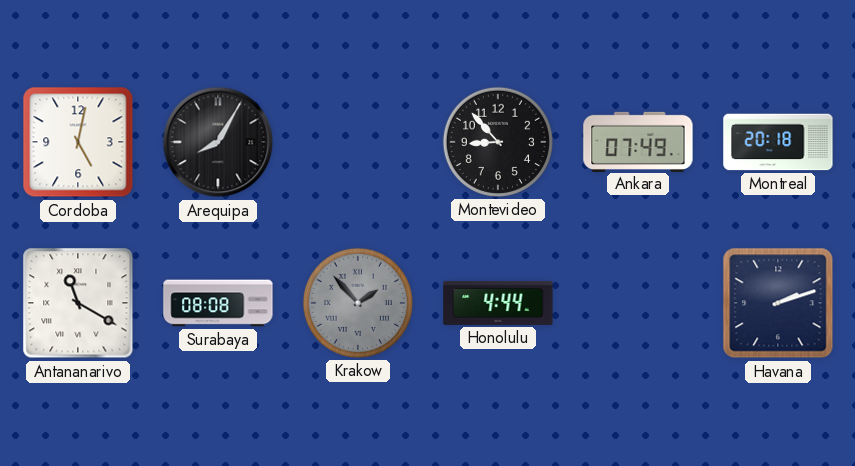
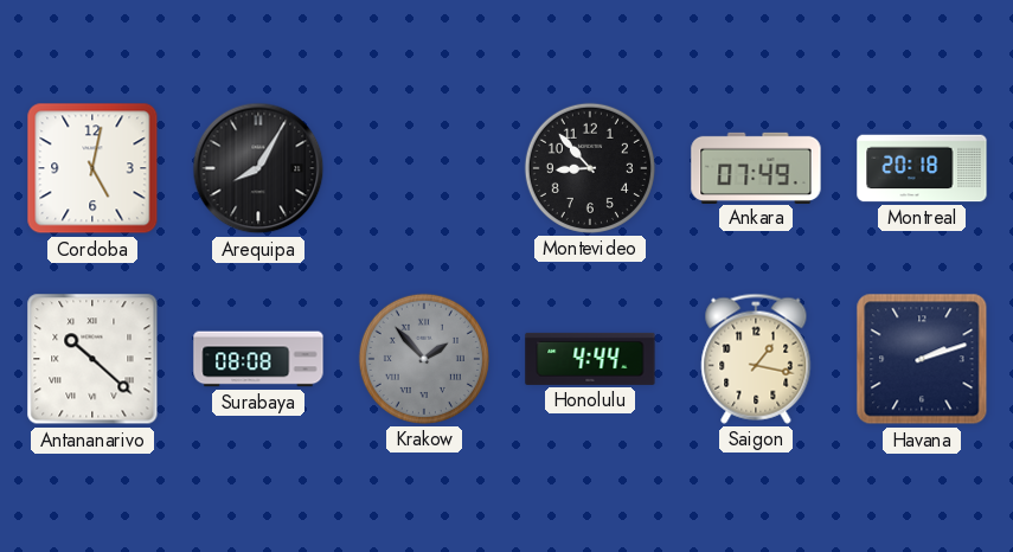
Antananarivo: 11:20 -> 10:22
Saigon: none -> 1:17
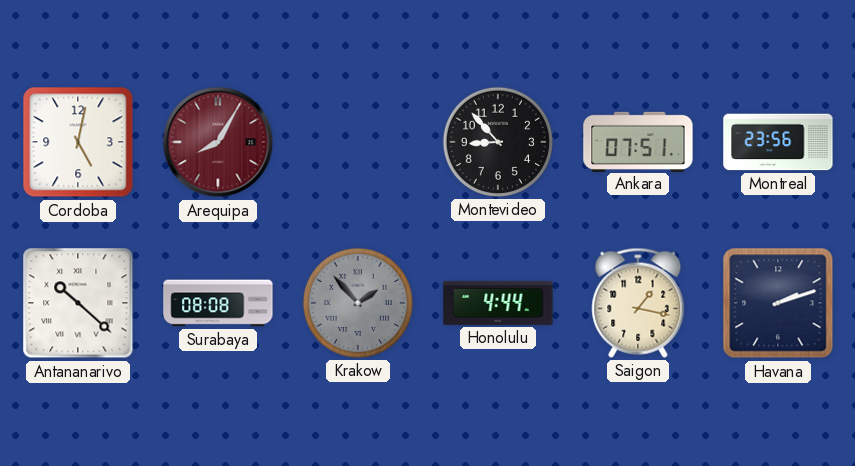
Arequipa dial: black -> burgundy
Ankara: 07:49 -> 07:51
Montreal: 20:18 -> 23:56
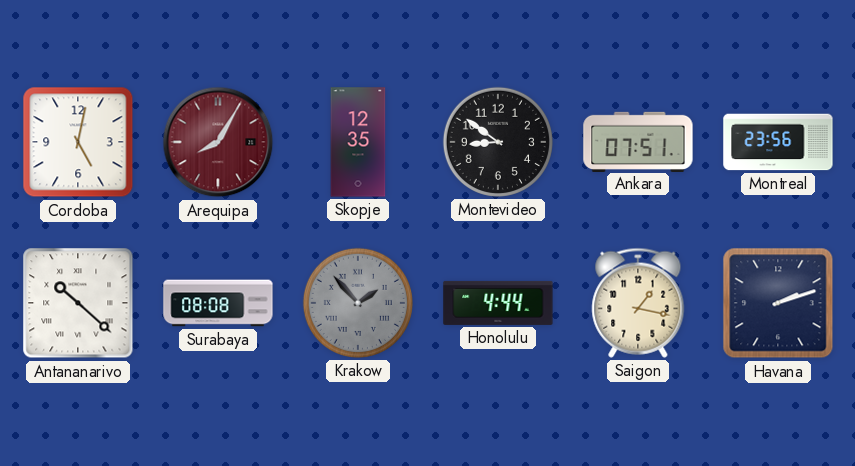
Skopje: none -> 12:35
Montevideo: 8:53 -> 8:51
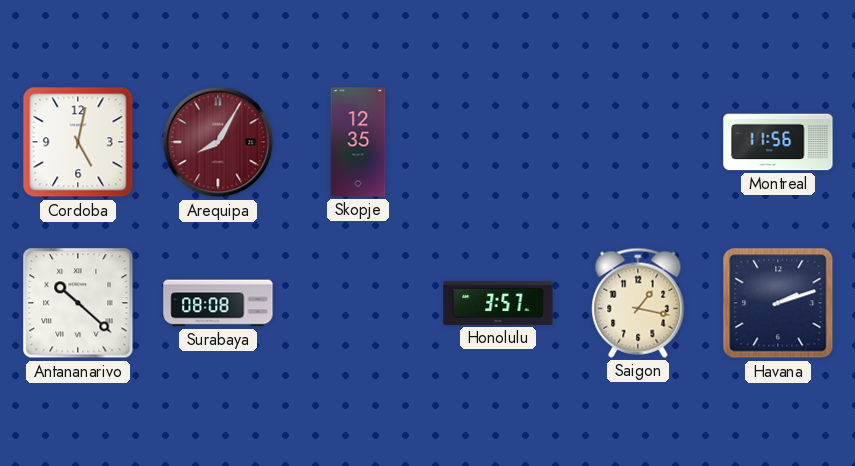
Montevideo: 8:51 -> none
Ankara: 07:51 -> none
Montreal: 23:56 -> 11:56
Krakow: 1:53 -> none
Honolulu: 4:44 -> 3:57
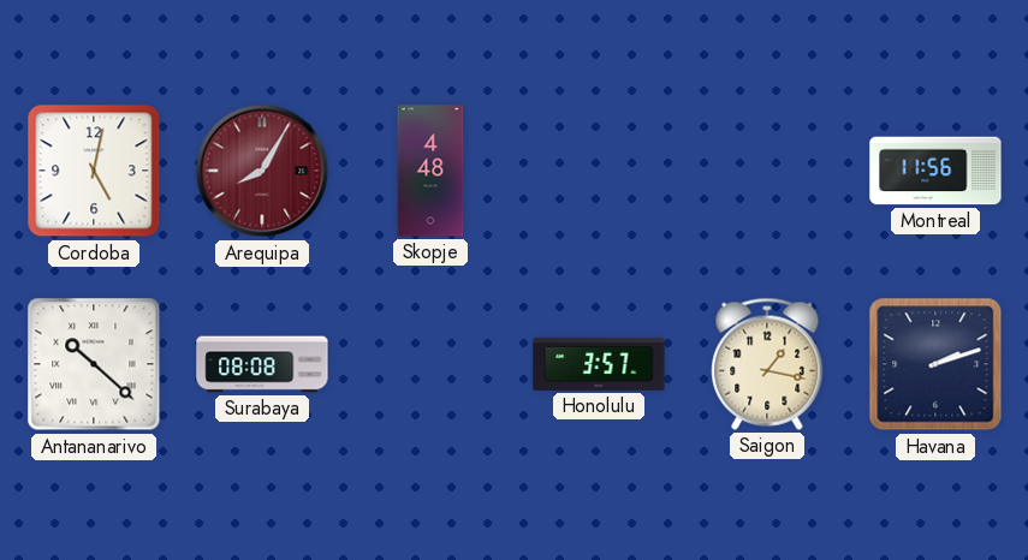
Skopje: 12:35 -> 4:48
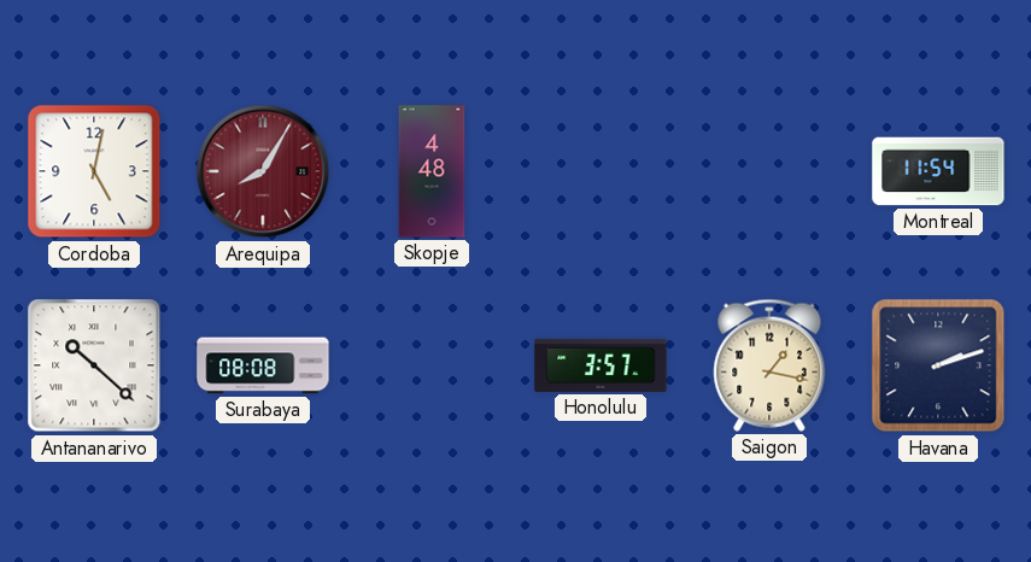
Montreal: 11:56 -> 11:54
